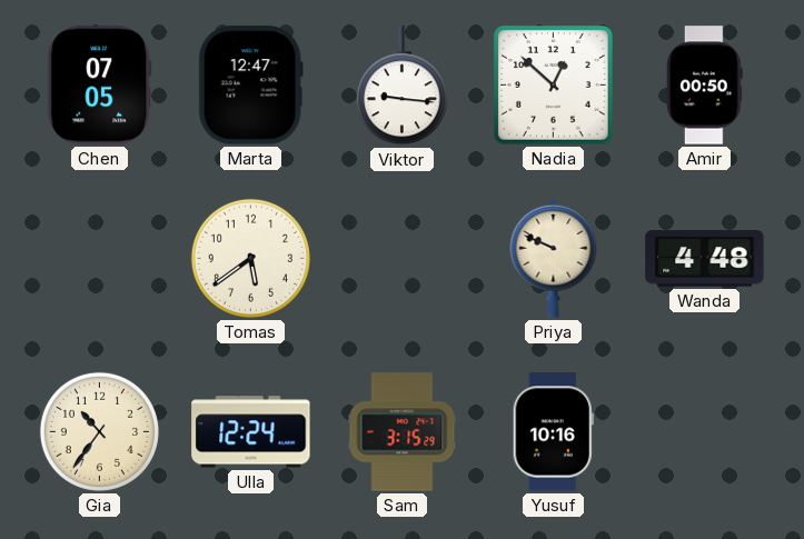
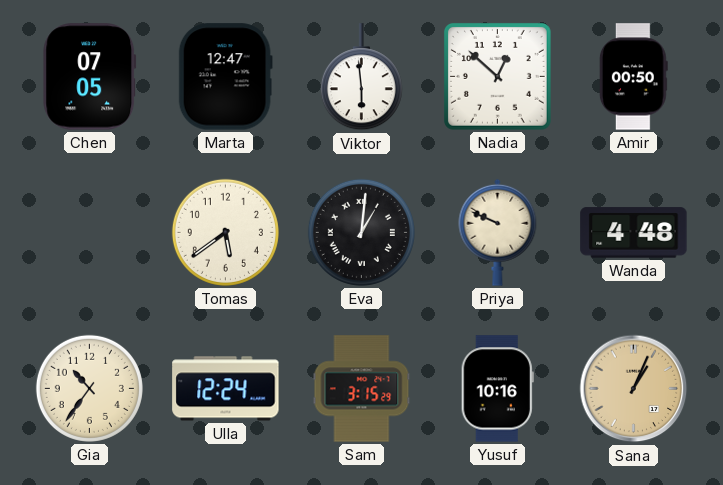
Viktor: 9:16 -> 5:59
Eva: none -> 1:01
Sana: none -> 1:04
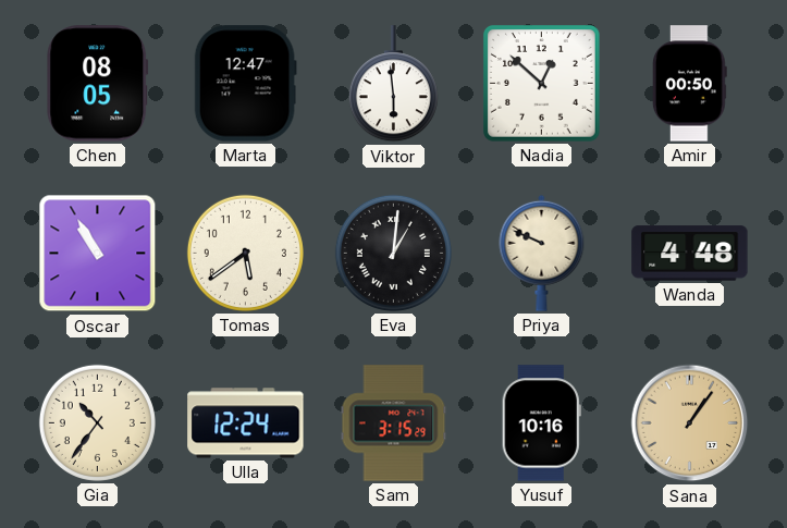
Chen: 07:05 -> 08:05
Oscar: none -> 10:55
Sana: 1:04 -> 1:06
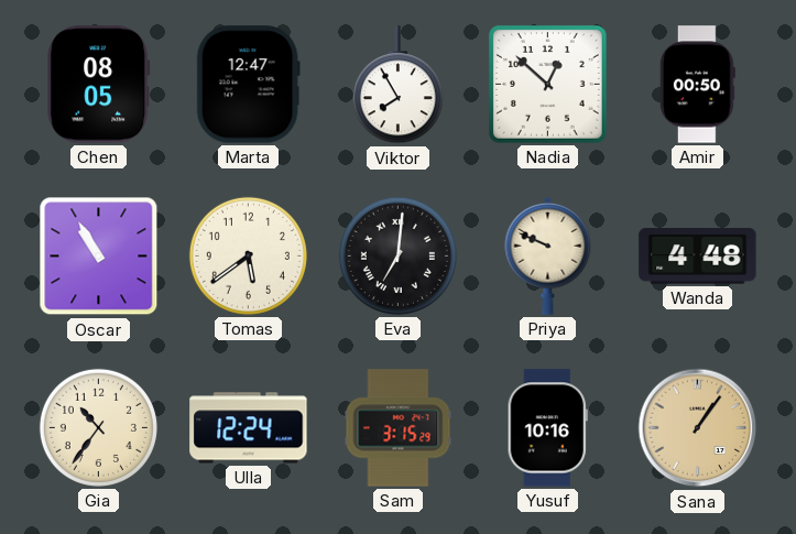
Viktor: 5:59 -> 7:55
Eva: 1:01 -> 7:01
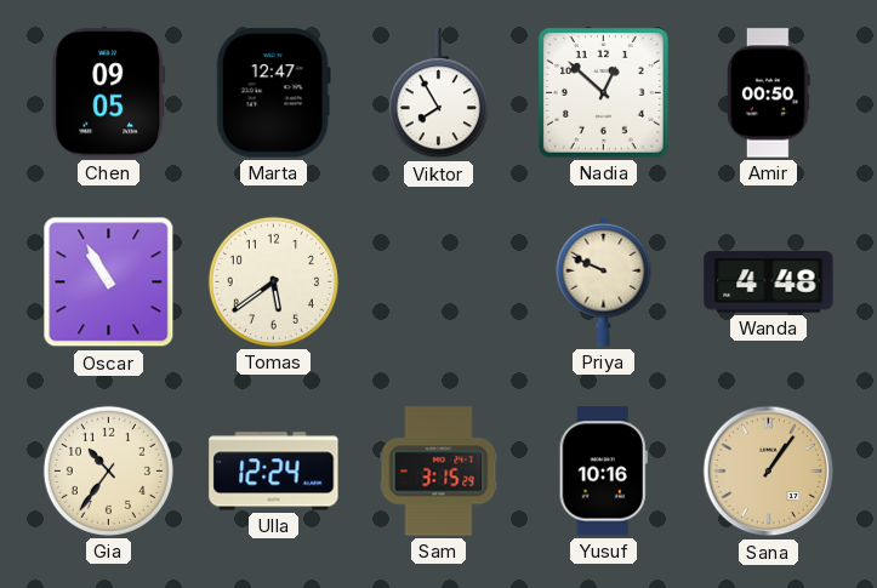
Chen: 08:05 -> 09:05
Eva: 7:01 -> none
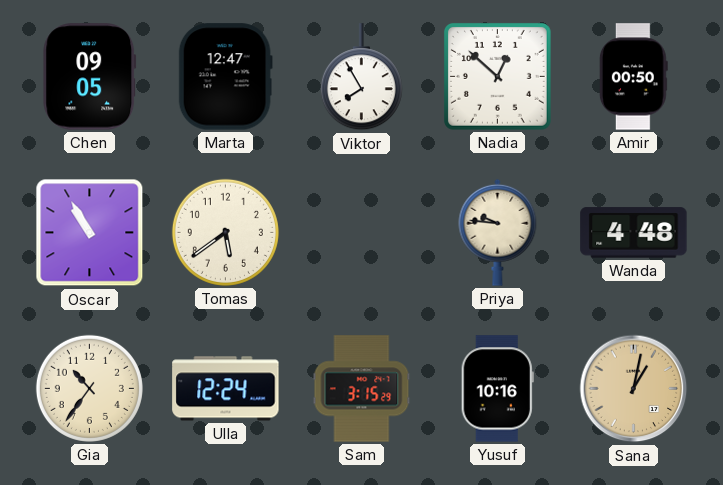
Priya: 9:49 -> 9:46
Sana: 1:06 -> 1:02
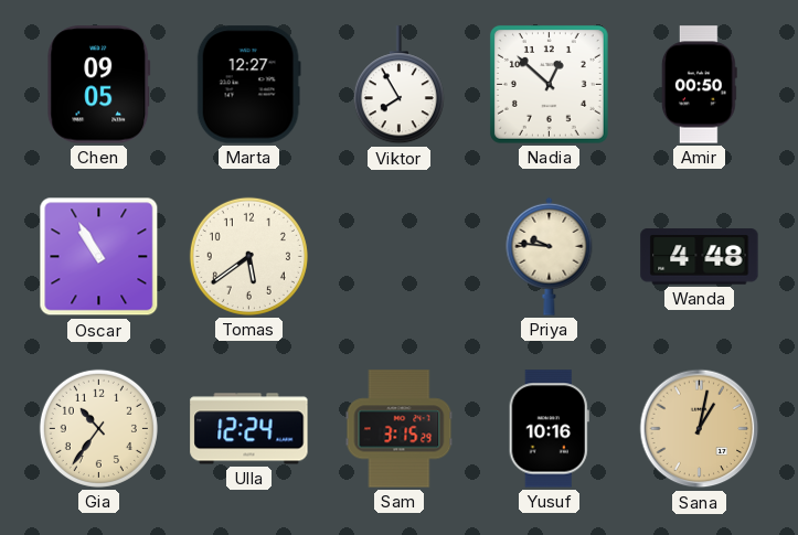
Marta: 12:47 -> 12:27
